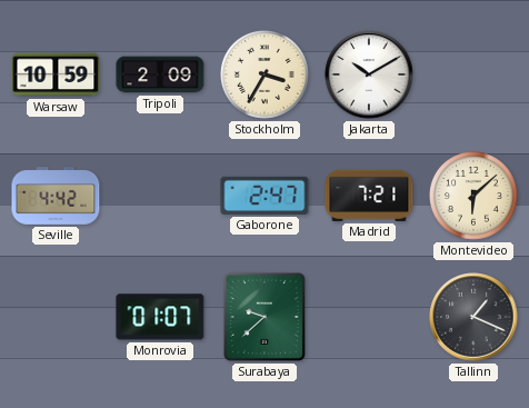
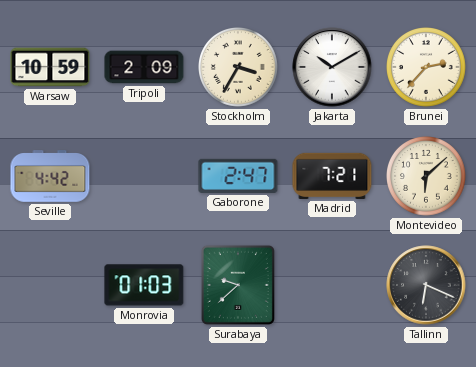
Brunei: none -> 2:37
Monrovia: 01:07 -> 01:03
Tallinn: 1:19 -> 6:19
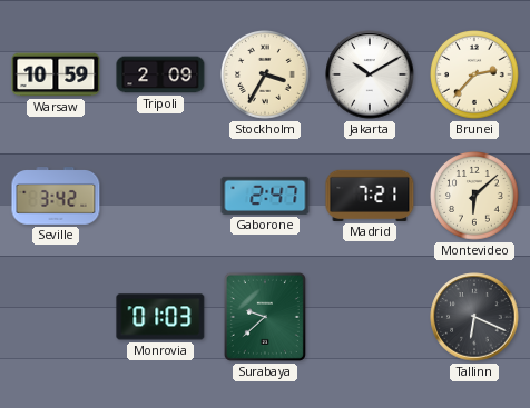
Seville: 4:42 -> 3:42
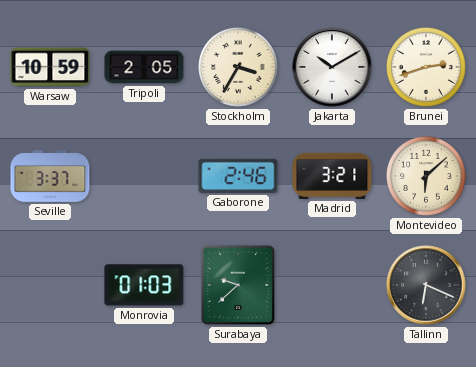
Tripoli: 2:09 -> 2:05
Brunei: 2:37 -> 2:42
Seville: 3:42 -> 3:37
Gaborone: 2:47 -> 2:46
Madrid: 7:21 -> 3:21
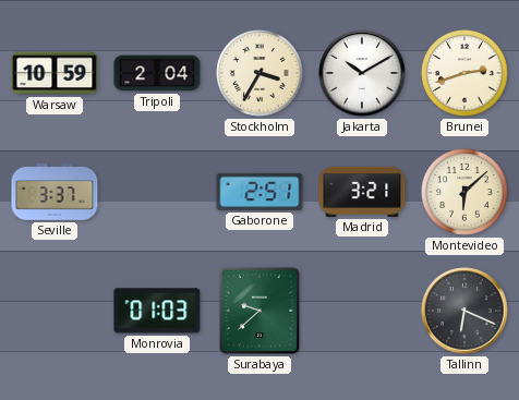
Tripoli: 2:05 -> 2:04
Gaborone: 2:46 -> 2:51
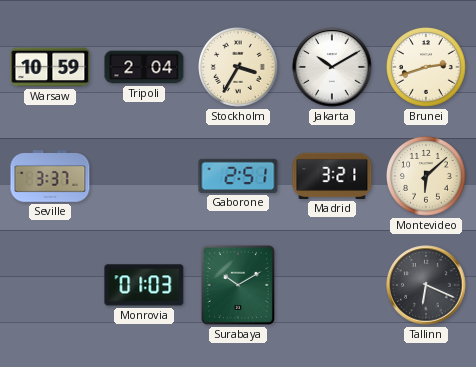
Surabaya: 9:38 -> 10:10
